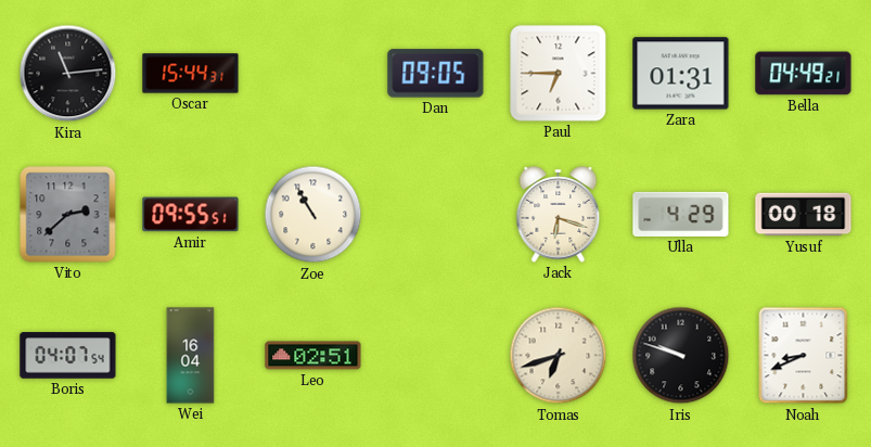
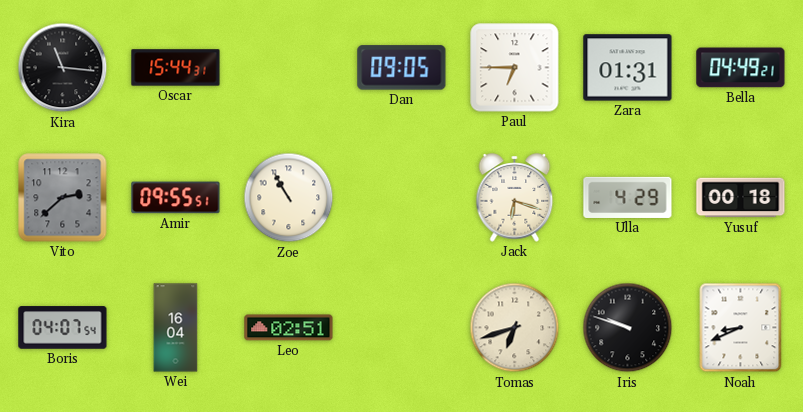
Kira: 11:14 -> 11:16
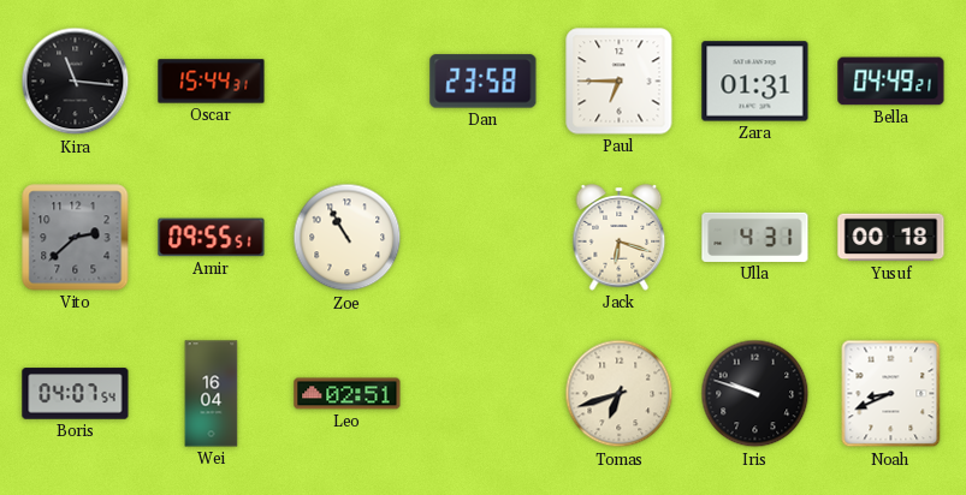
Dan: 09:05 -> 23:58
Ulla: 4:29 -> 4:31
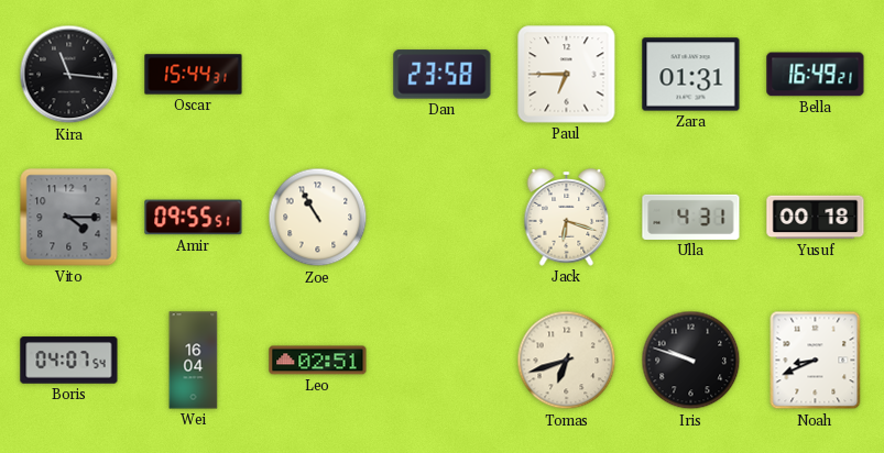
Bella: 04:49 -> 16:49
Vito: 2:38 -> 4:15
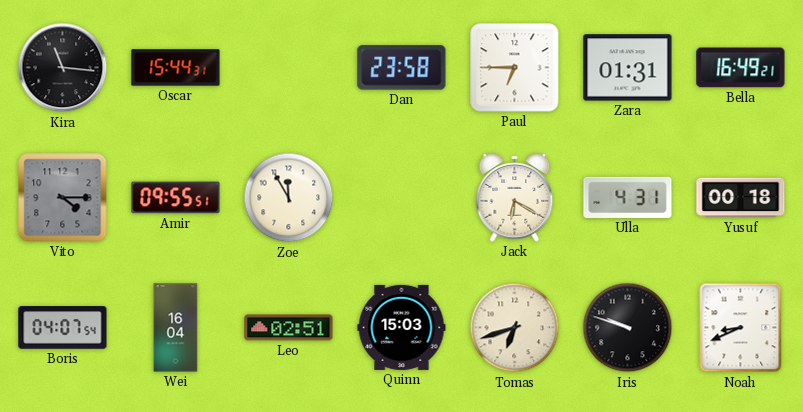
Zoe: 10:55 -> 11:55
Jack: 6:18 -> 6:20
Quinn: none -> 15:03
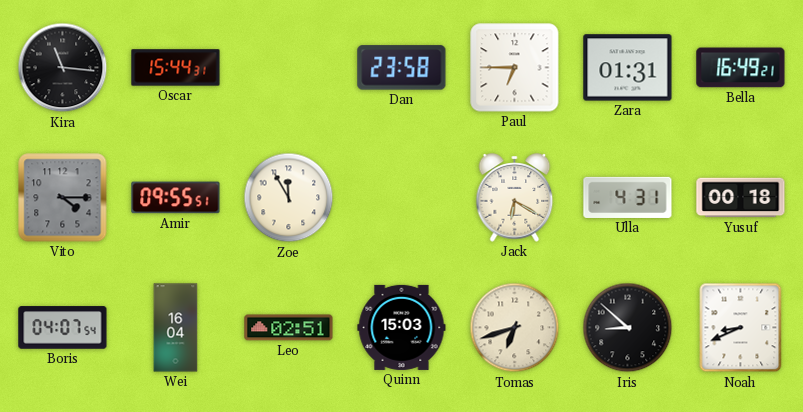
Iris: 9:48 -> 8:52
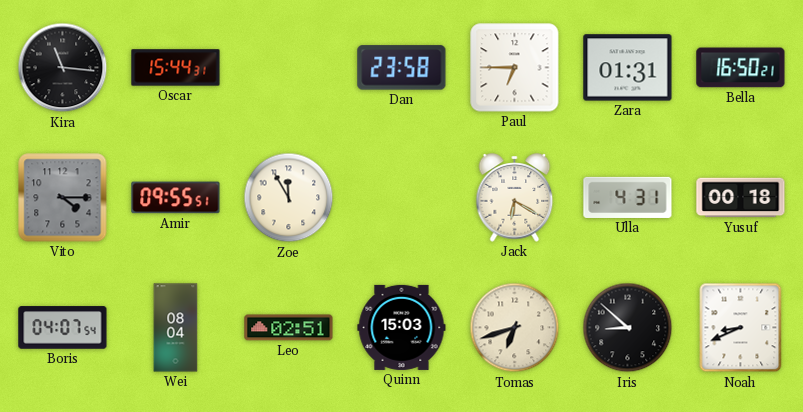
Bella: 16:49 -> 16:50
Wei: 16:04 -> 08:04
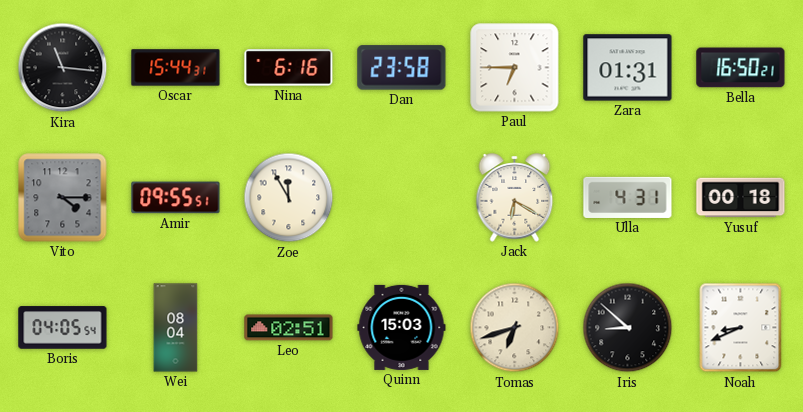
Nina: none -> 6:16
Boris: 04:07 -> 04:05
